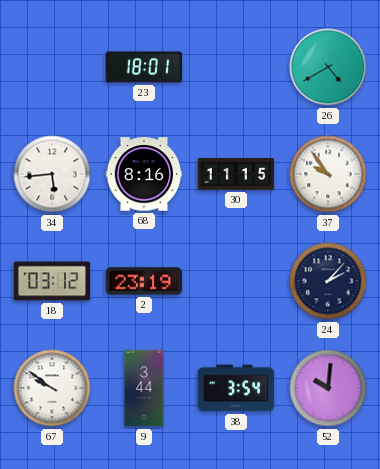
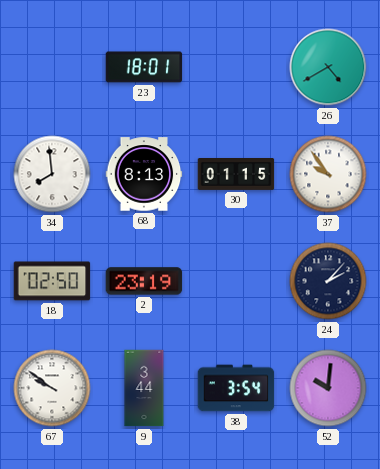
34: 5:44 -> 7:59
68: 8:16 -> 8:13
30: 11:15 -> 01:15
18: 03:12 -> 02:50
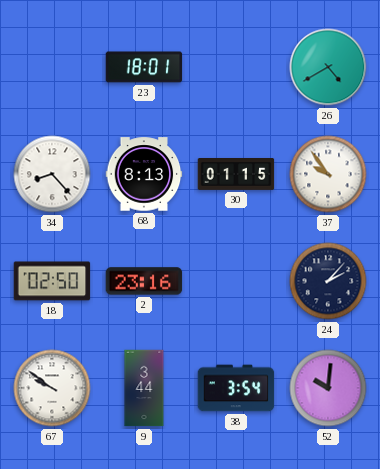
34: 7:59 -> 8:23
2: 23:19 -> 23:16
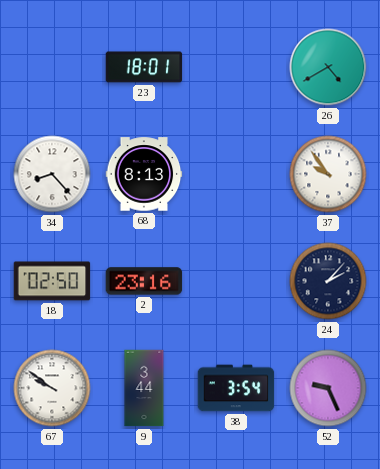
30: 01:15 -> none
52: 10:01 -> 9:26
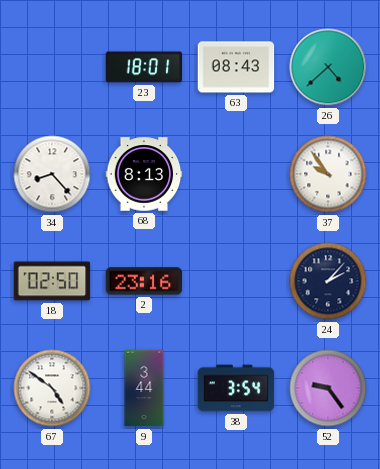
63: none -> 08:43
26: 4:40 -> 4:38
67: 9:51 -> 4:51
52: 9:26 -> 9:24
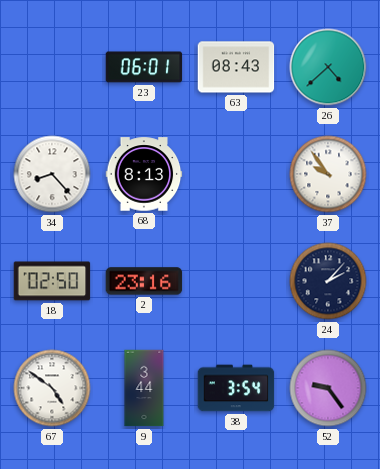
23: 18:01 -> 06:01
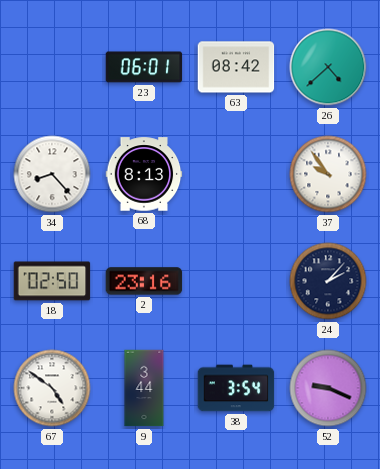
63: 08:43 -> 08:42
52: 9:24 -> 9:19
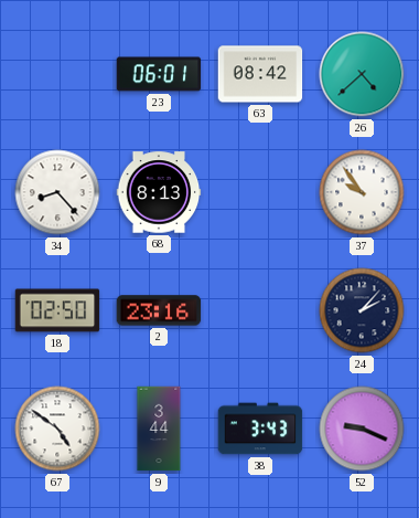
38: 3:54 -> 3:43
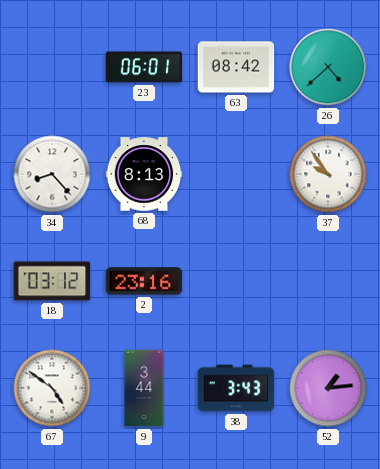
18: 02:50 -> 03:12
24: 2:07 -> none
52: 9:19 -> 1:14
